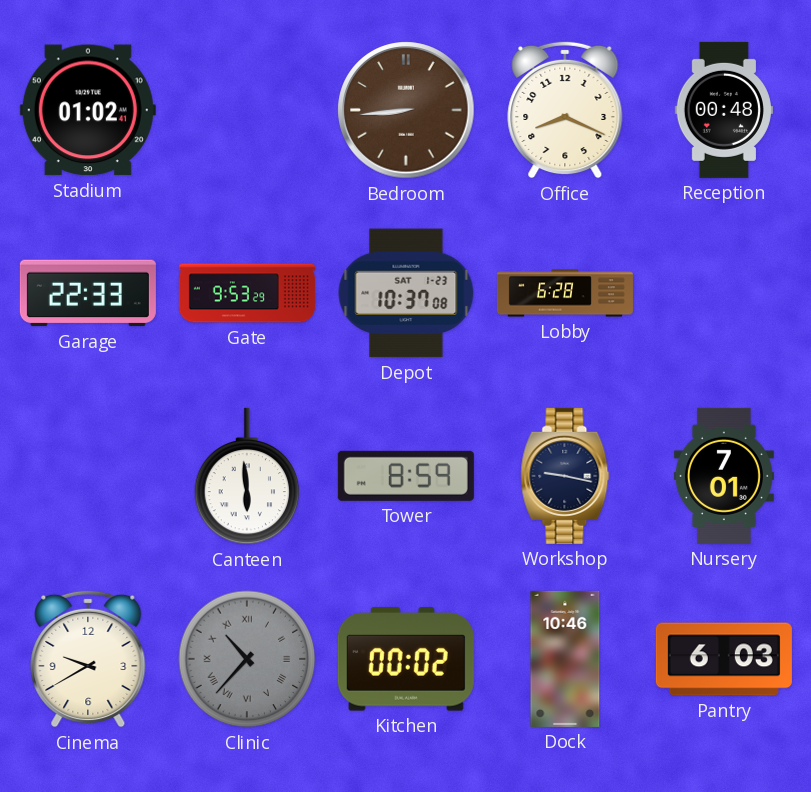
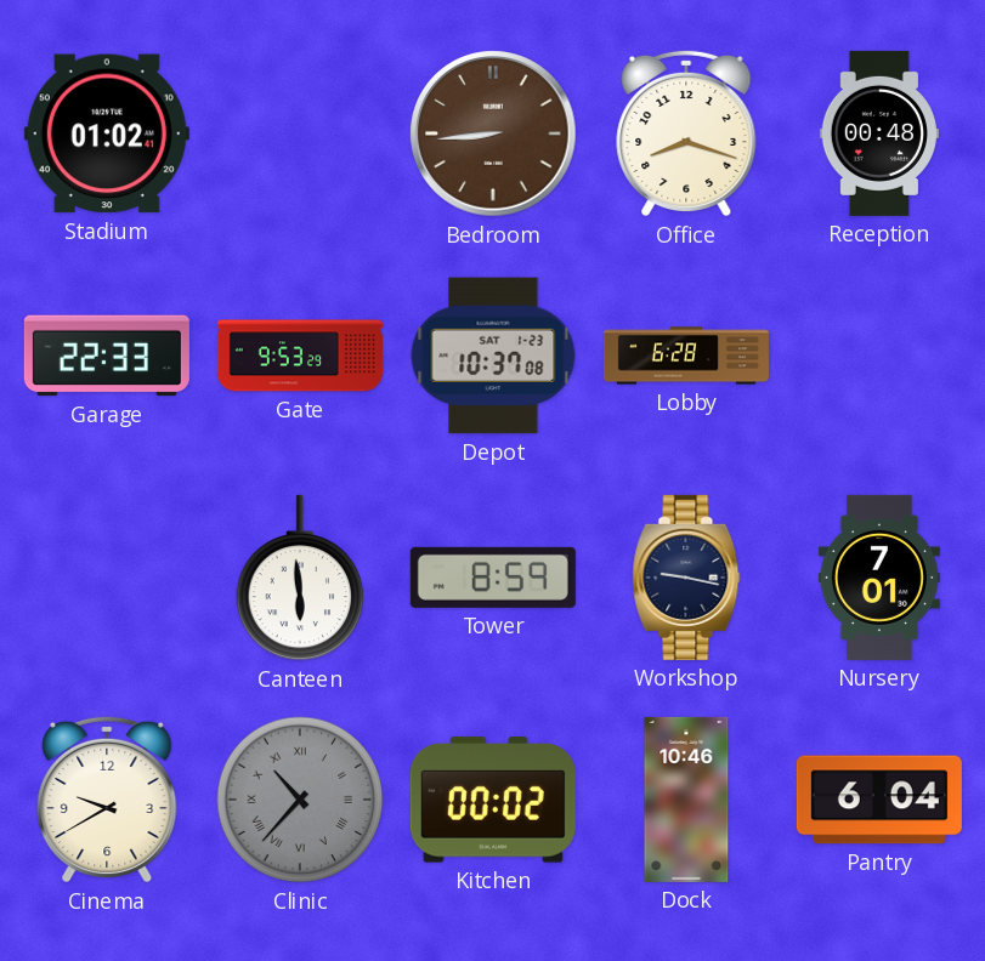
Office: 8:19 -> 8:18
Pantry: 6:03 -> 6:04
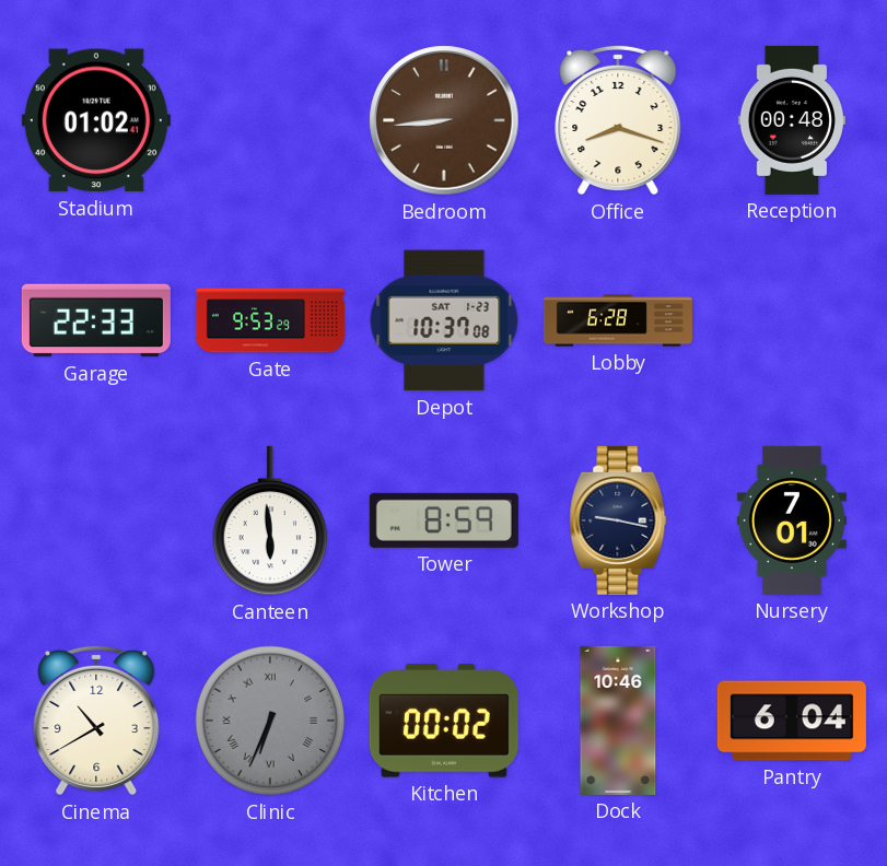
Cinema: 9:40 -> 10:40
Clinic: 10:37 -> 6:34
